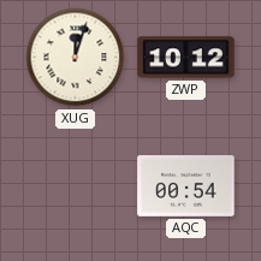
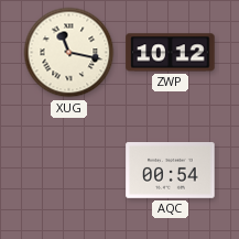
XUG: 12:03 -> 11:17
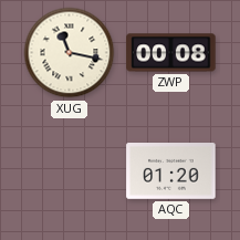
ZWP: 10:12 -> 00:08
AQC: 00:54 -> 01:20
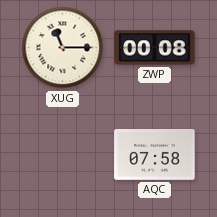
XUG: 11:17 -> 11:15
AQC: 01:20 -> 07:58
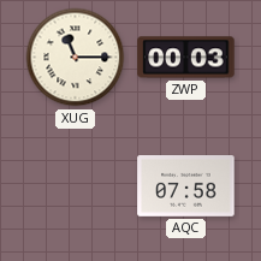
ZWP: 00:08 -> 00:03
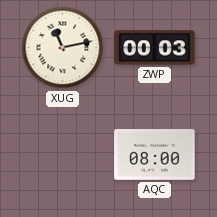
XUG: 11:15 -> 11:13
AQC: 07:58 -> 08:00
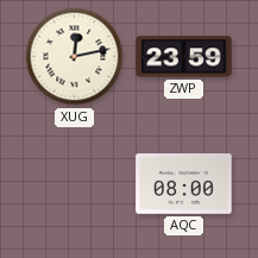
XUG: 11:13 -> 12:13
ZWP: 00:03 -> 23:59
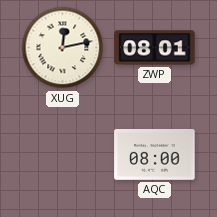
ZWP: 23:59 -> 08:01
